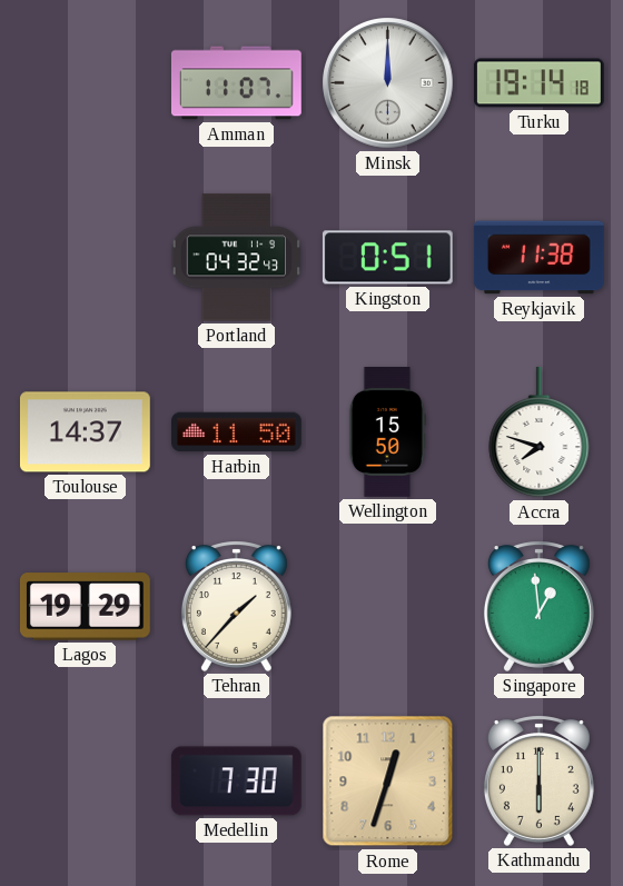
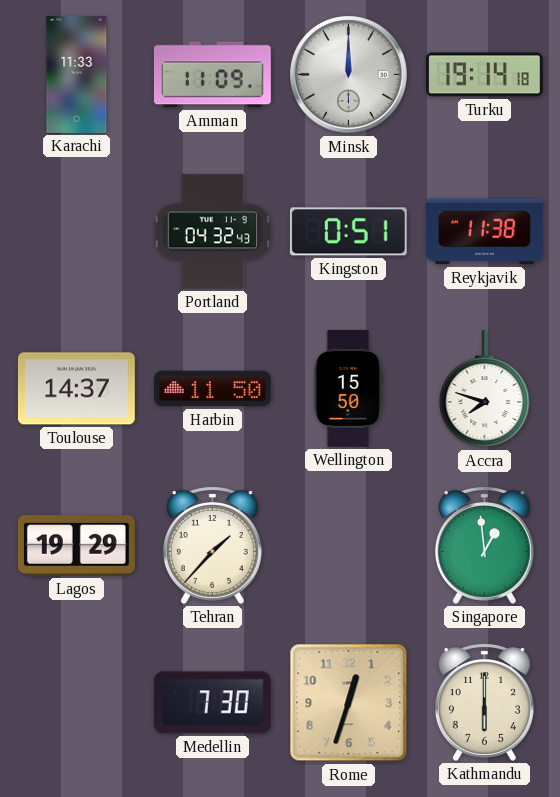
Karachi: none -> 11:33
Amman: 11:07 -> 11:09
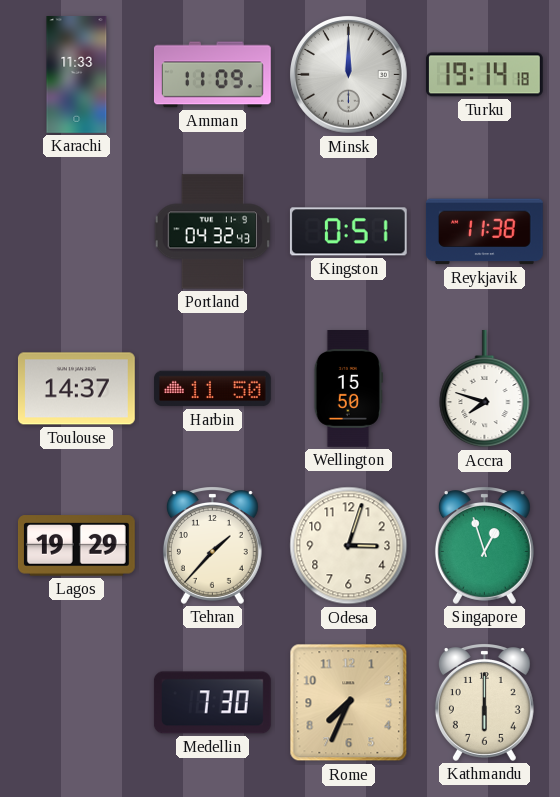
Odesa: none -> 3:03
Singapore: 12:59 -> 12:57
Rome: 12:33 -> 7:34
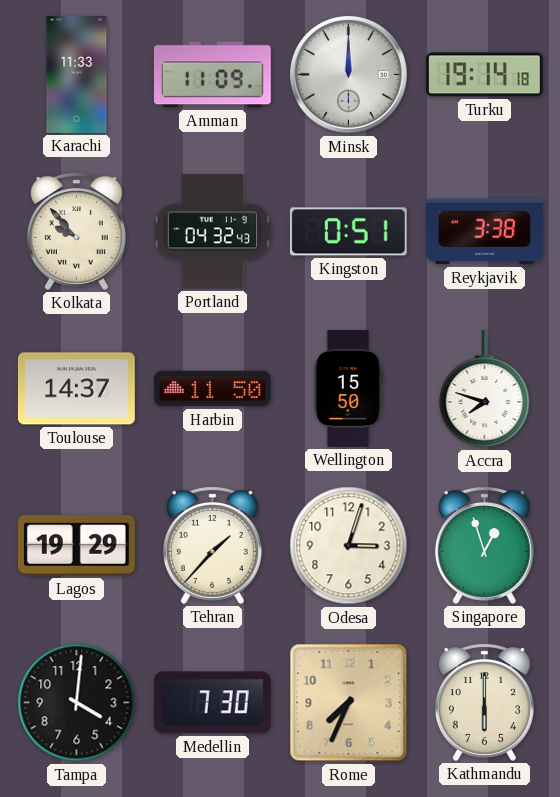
Kolkata: none -> 9:53
Reykjavik: 11:38 -> 3:38
Tampa: none -> 4:01
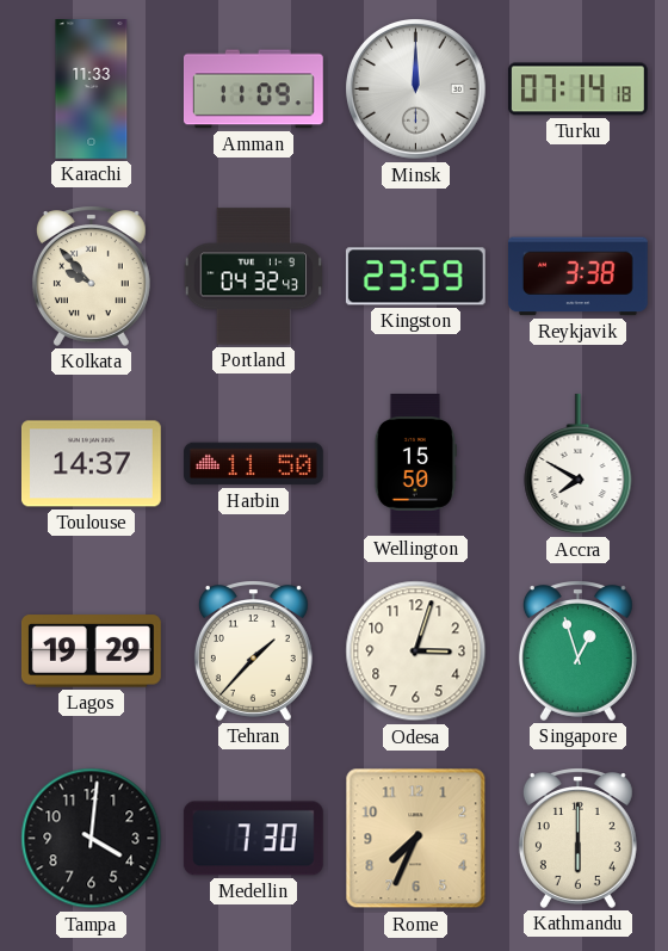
Turku: 19:14 -> 07:14
Kingston: 0:51 -> 23:59
Accra: 7:48 -> 7:50
